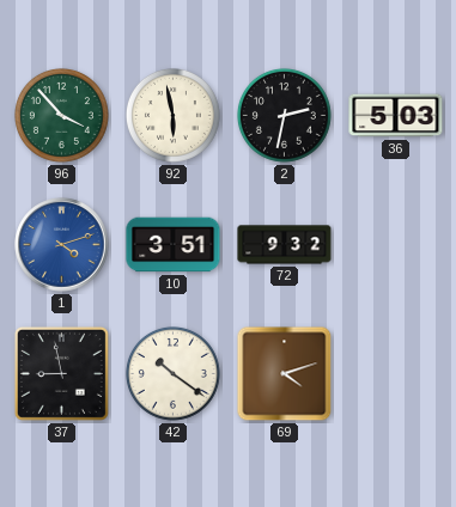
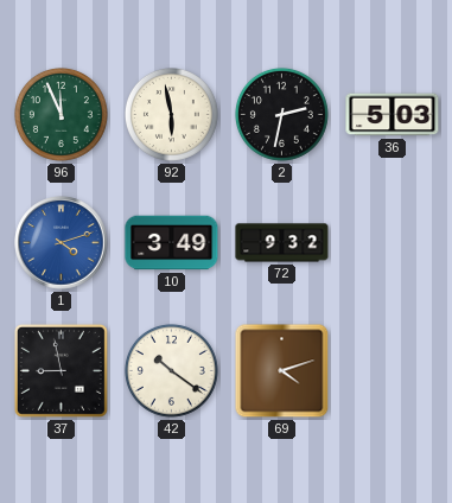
96: 3:53 -> 11:56
10: 3:51 -> 3:49
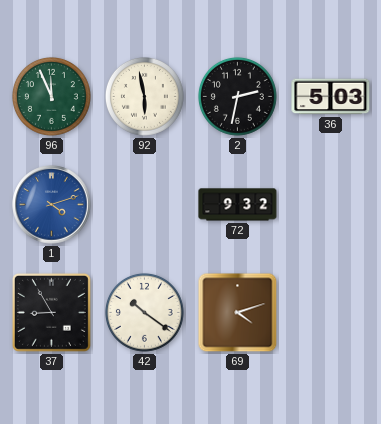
10: 3:49 -> none
37: 8:58 -> 8:55
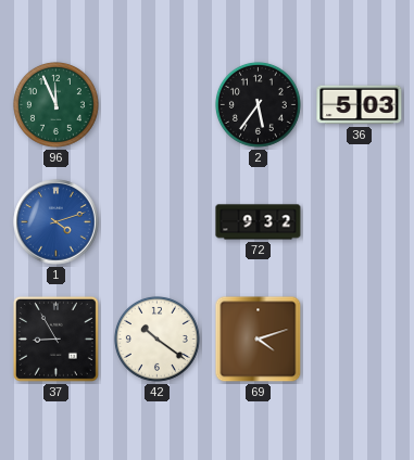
92: 5:58 -> none
2: 2:32 -> 5:36
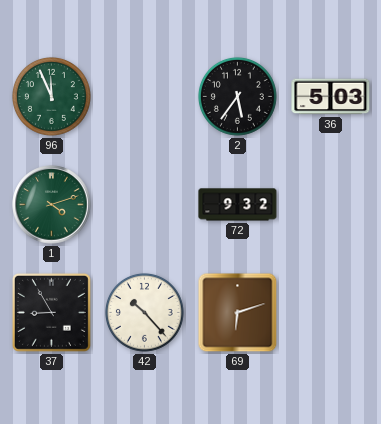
1 dial: blue -> green
42: 10:21 -> 10:23
69: 4:12 -> 6:12
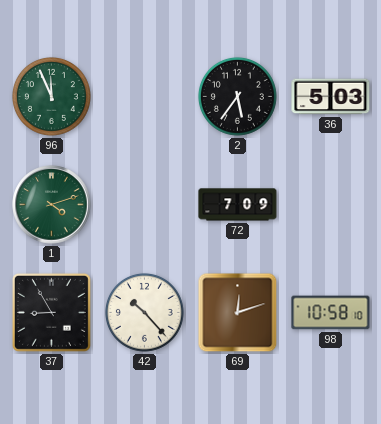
72: 9:32 -> 7:09
69: 6:12 -> 12:12
98: none -> 10:58
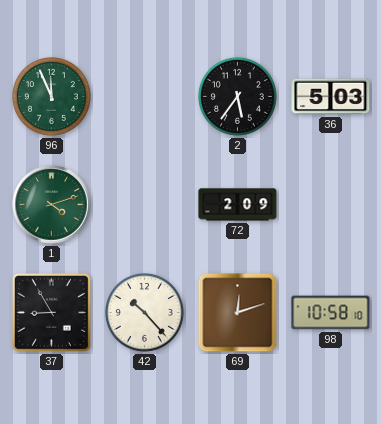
72: 7:09 -> 2:09
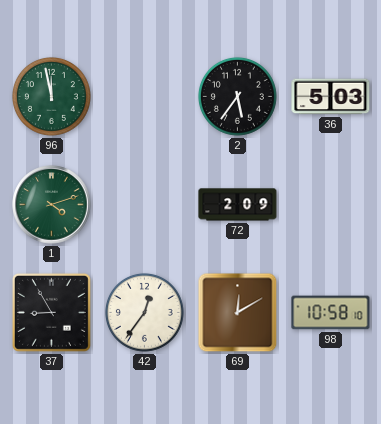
96: 11:56 -> 11:58
42: 10:23 -> 12:36
69: 12:12 -> 12:10
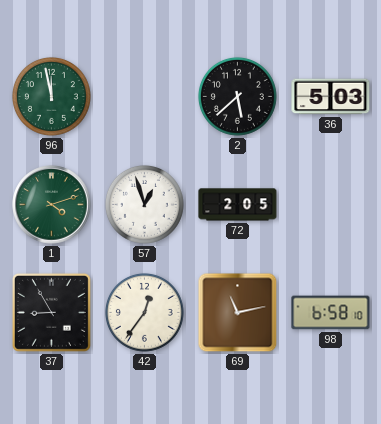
2: 5:36 -> 5:38
57: none -> 12:57
72: 2:09 -> 2:05
69: 12:10 -> 11:13
98: 10:58 -> 6:58
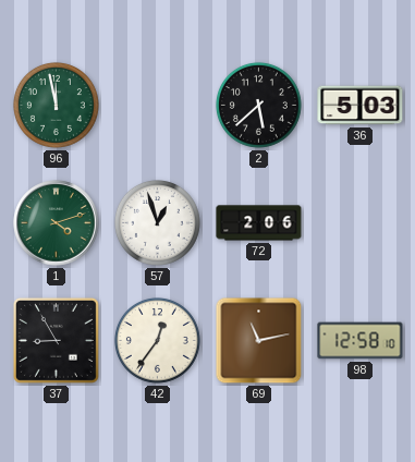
72: 2:05 -> 2:06
98: 6:58 -> 12:58
